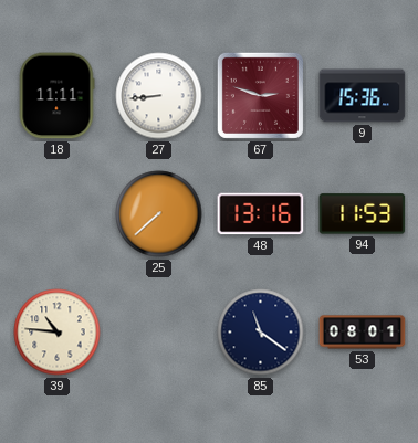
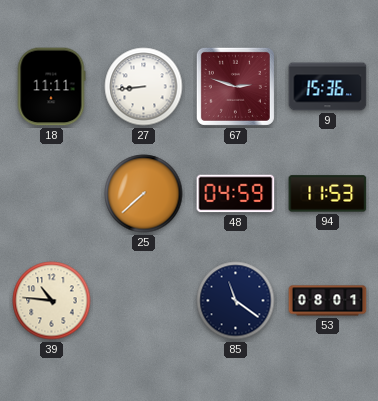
48: 13:16 -> 04:59
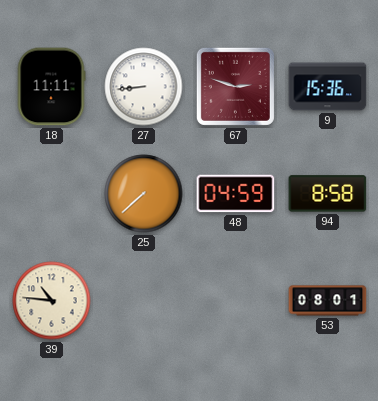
94: 11:53 -> 8:58
85: 11:21 -> none
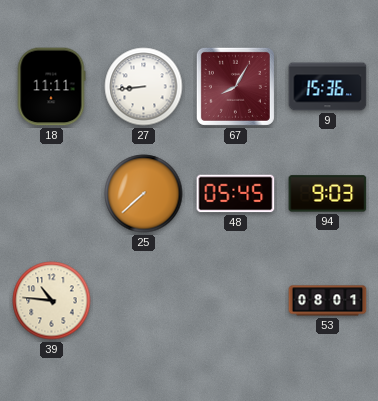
67: 2:48 -> 8:05
48: 04:59 -> 05:45
94: 8:58 -> 9:03
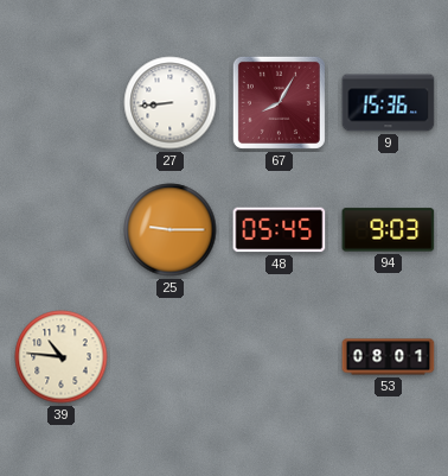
18: 11:11 -> none
25: 7:38 -> 9:15
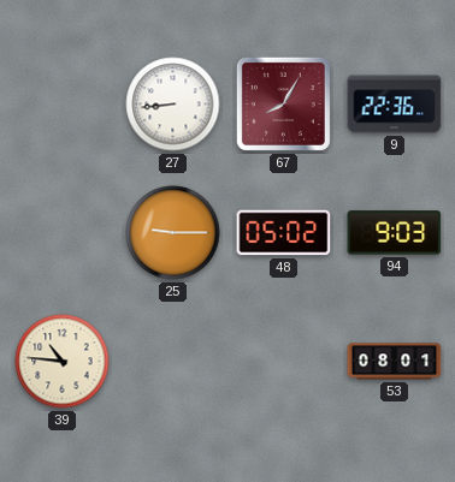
9: 15:36 -> 22:36
48: 05:45 -> 05:02
